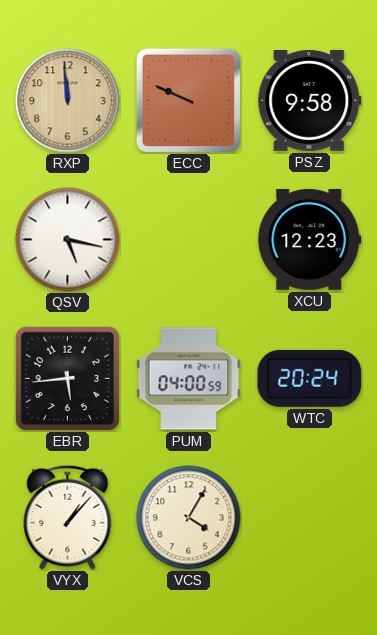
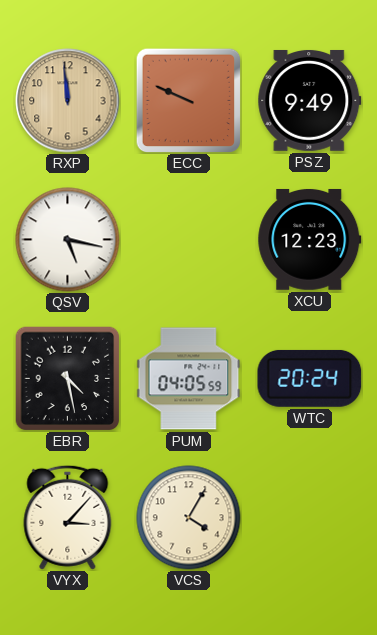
PSZ: 9:58 -> 9:49
EBR: 5:44 -> 4:28
PUM: 04:00 -> 04:05
VYX: 1:07 -> 3:07
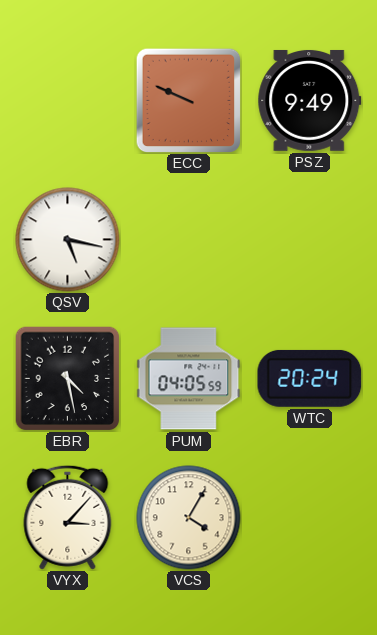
RXP: 11:59 -> none
XCU: 12:23 -> none
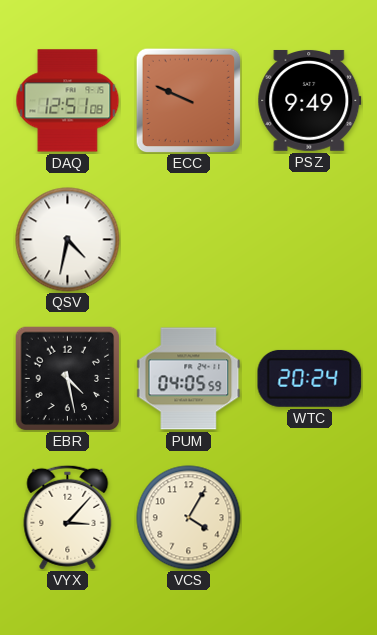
DAQ: none -> 12:51
QSV: 5:17 -> 4:32
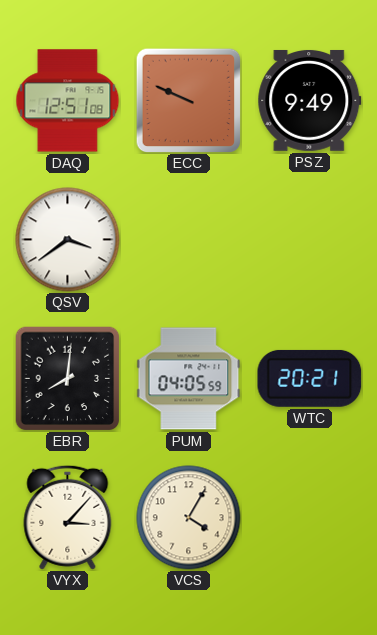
QSV: 4:32 -> 3:39
EBR: 4:28 -> 8:01
WTC: 20:24 -> 20:21
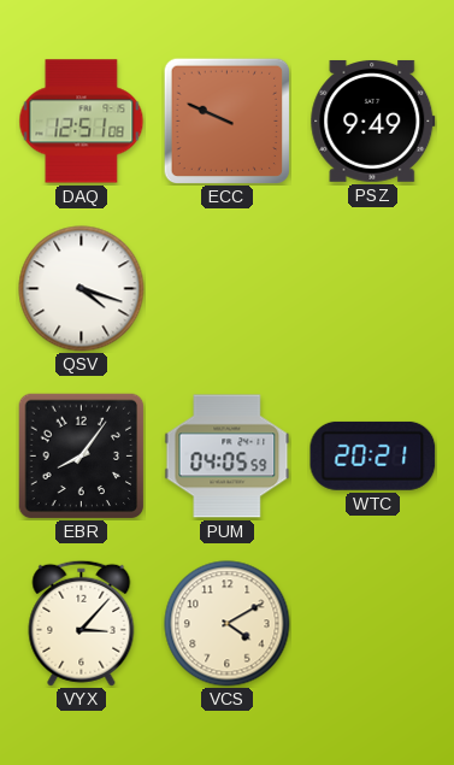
QSV: 3:39 -> 4:18
EBR: 8:01 -> 8:06
VCS: 4:05 -> 4:10
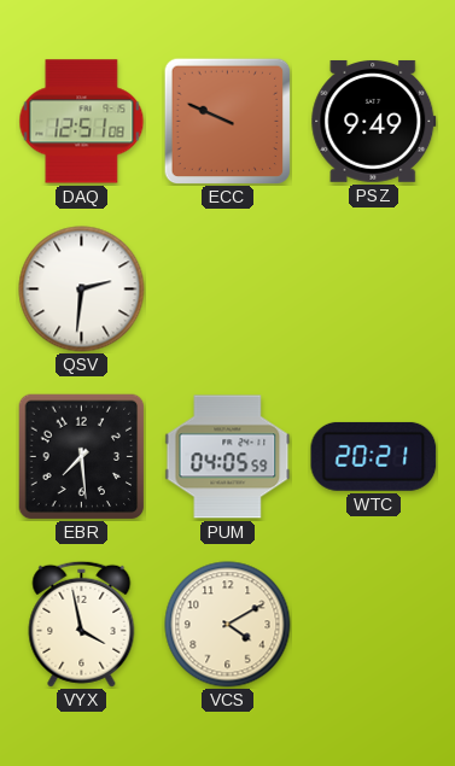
QSV: 4:18 -> 2:31
EBR: 8:06 -> 7:29
VYX: 3:07 -> 3:58
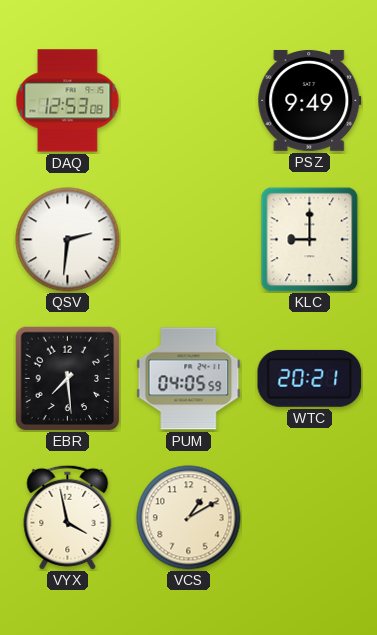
DAQ: 12:51 -> 12:53
ECC: 9:49 -> none
KLC: none -> 9:00
VCS: 4:10 -> 1:10
